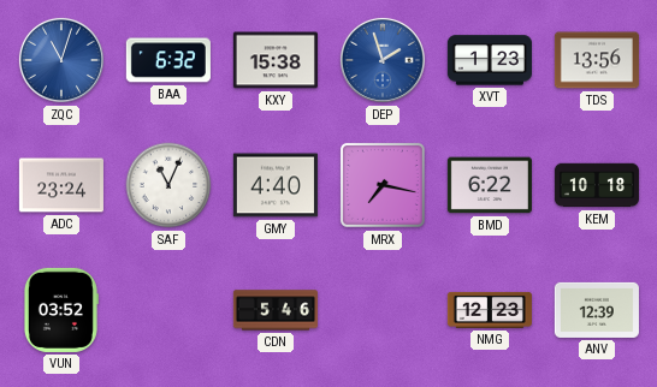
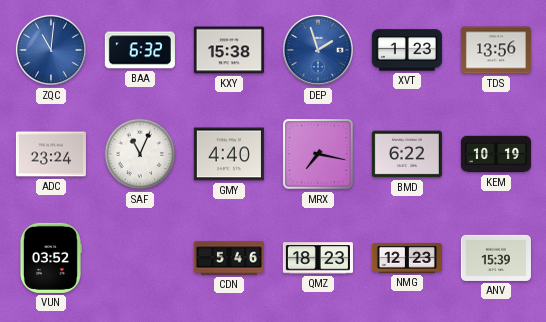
ZQC: 11:03 -> 11:01
KEM: 10:18 -> 10:19
QMZ: none -> 18:23
ANV: 12:39 -> 15:39
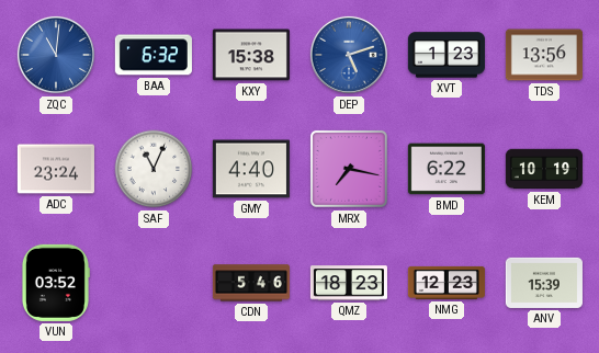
DEP: 1:57 -> 5:12
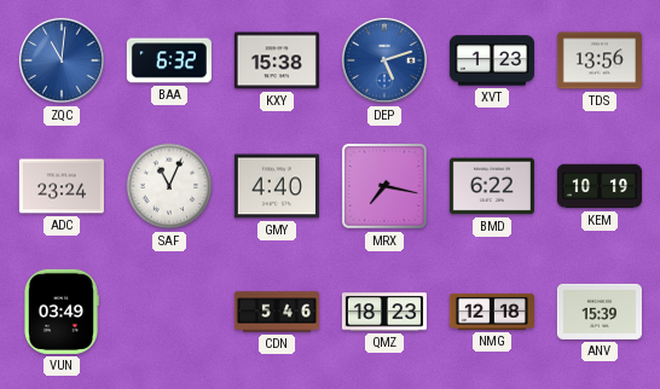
VUN: 03:52 -> 03:49
NMG: 12:23 -> 12:18
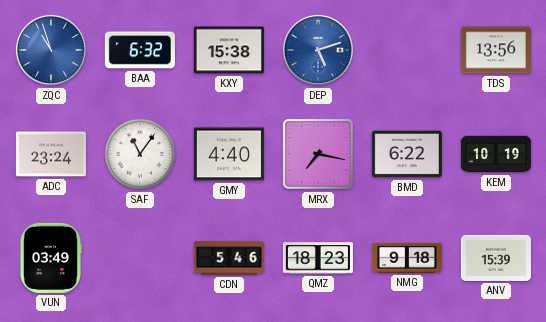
ZQC: 11:01 -> 10:57
XVT: 1:23 -> none
SAF: 11:04 -> 11:06
NMG: 12:18 -> 9:18
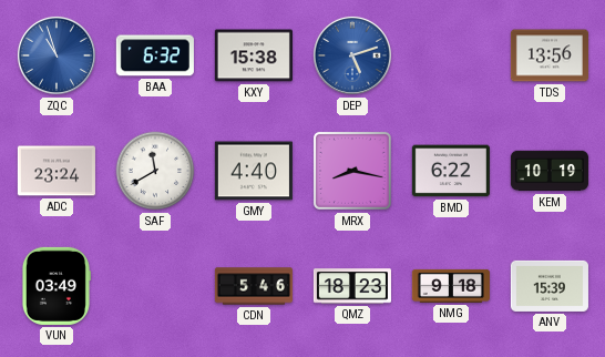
SAF: 11:06 -> 11:40
MRX: 7:17 -> 8:17
